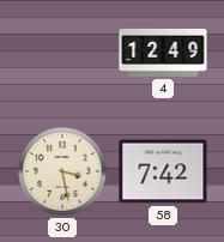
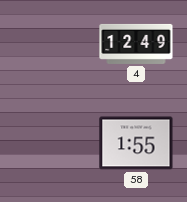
30: 3:28 -> none
58: 7:42 -> 1:55
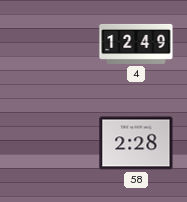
58: 1:55 -> 2:28
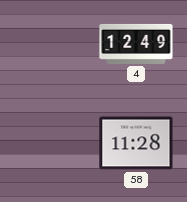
58: 2:28 -> 11:28
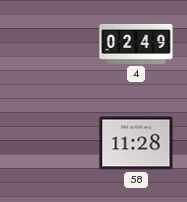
4: 12:49 -> 02:49
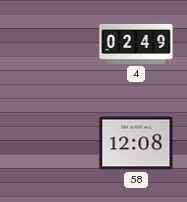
58: 11:28 -> 12:08
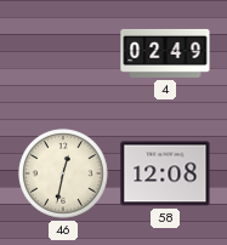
46: none -> 12:32
